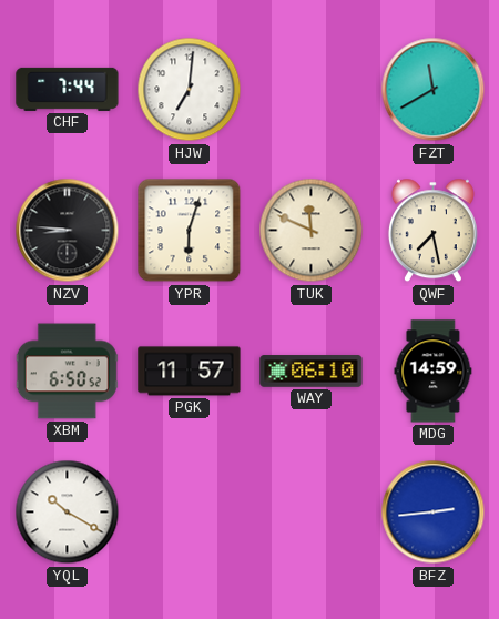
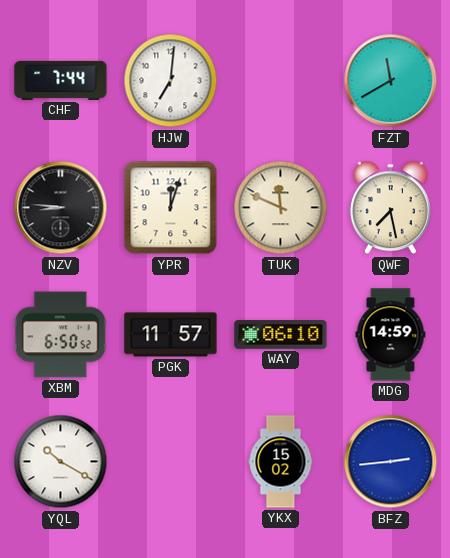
YPR: 6:03 -> 12:03
YKX: none -> 15:02
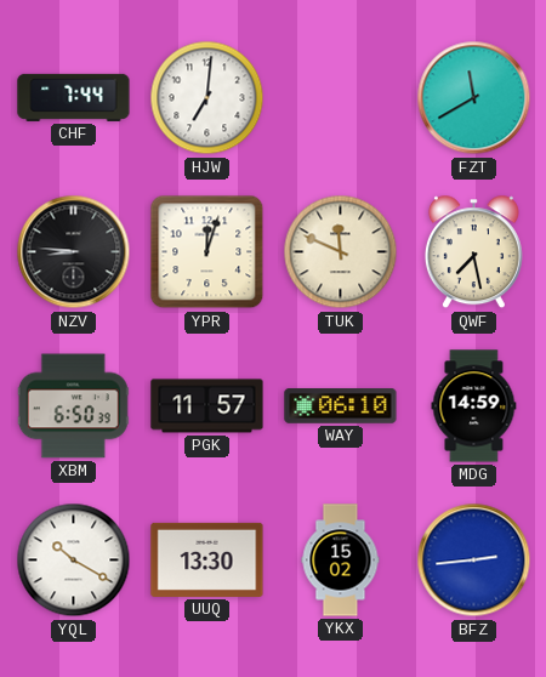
XBM: 6:50:52 -> 6:50:39
UUQ: none -> 13:30
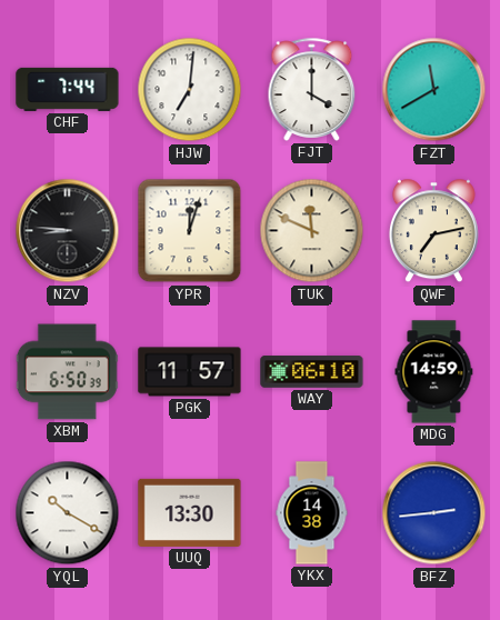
FJT: none -> 4:00
QWF: 7:28 -> 7:13
YKX: 15:02 -> 14:38
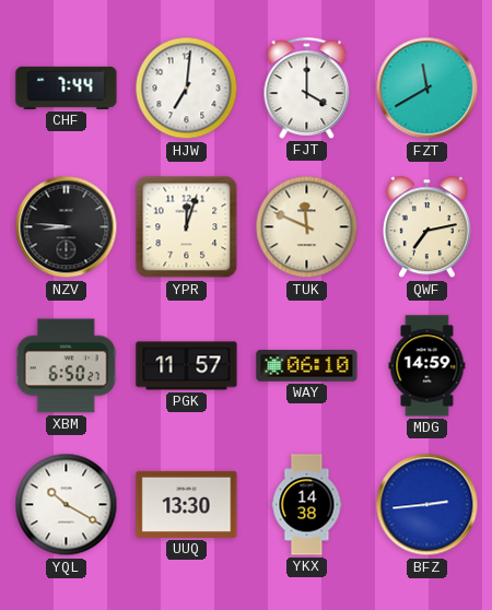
XBM: 6:50:39 -> 6:50:27
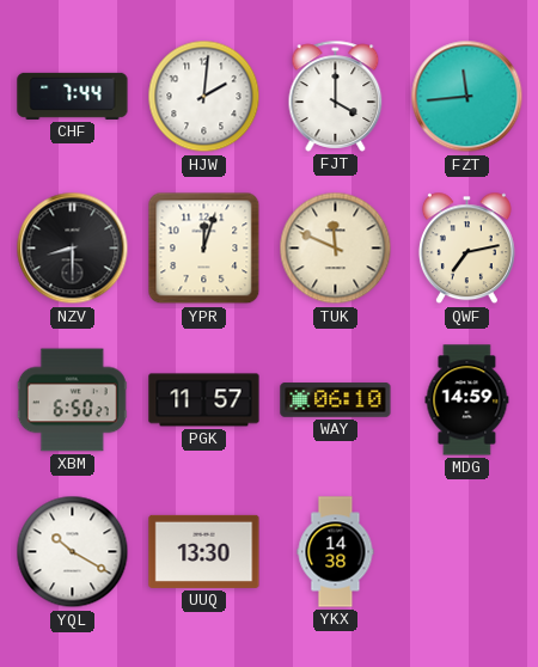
HJW: 7:01 -> 2:01
FZT: 11:40 -> 11:44
NZV: 8:46 -> 8:30
BFZ: 2:44 -> none
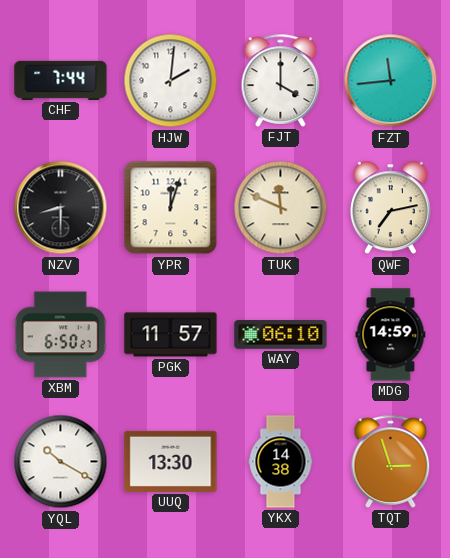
TQT: none -> 2:57
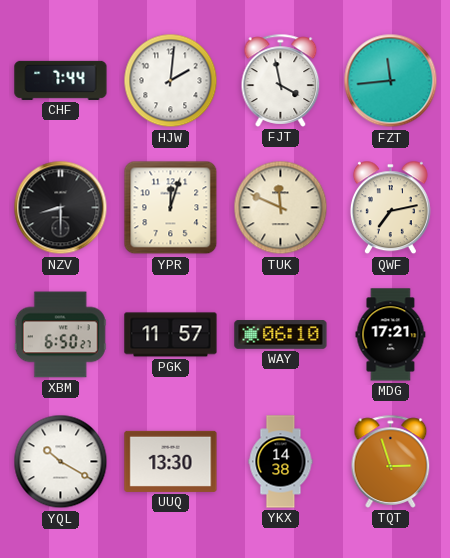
FJT: 4:00 -> 3:58
MDG: 14:59 -> 17:21
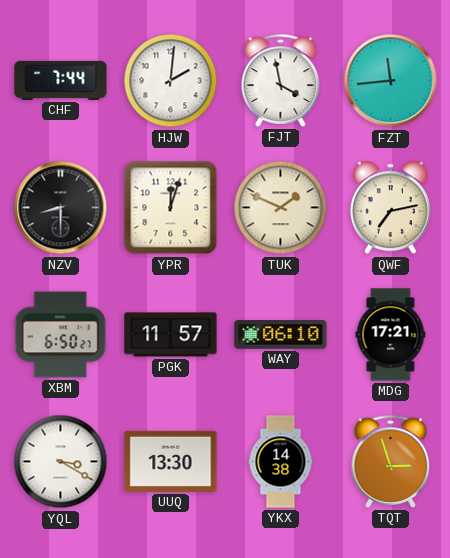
TUK: 11:49 -> 1:49
YQL: 10:20 -> 3:20
